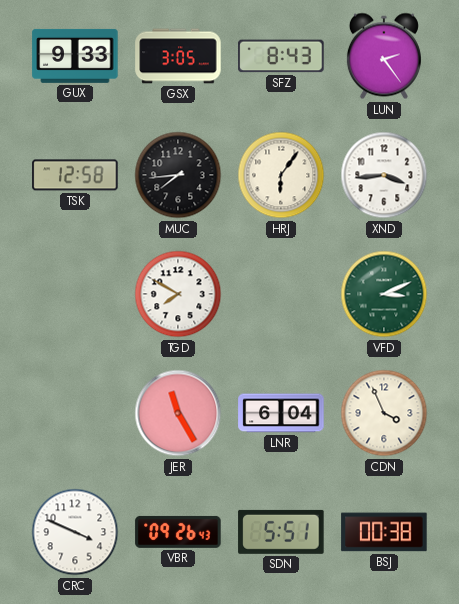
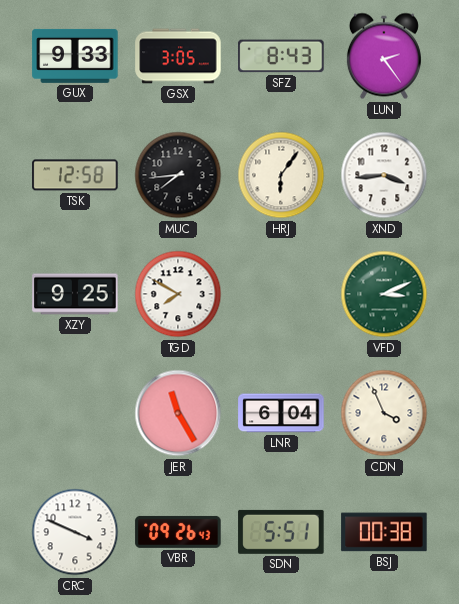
XZY: none -> 9:25
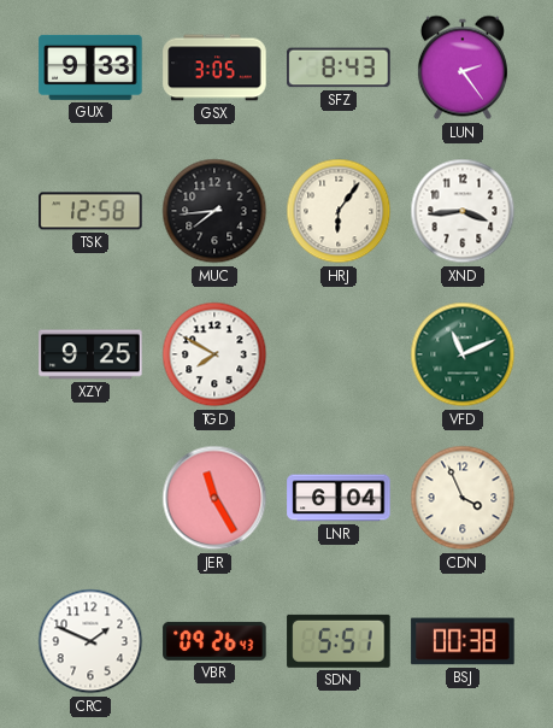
VFD: 3:11 -> 11:11
CRC: 3:49 -> 1:49
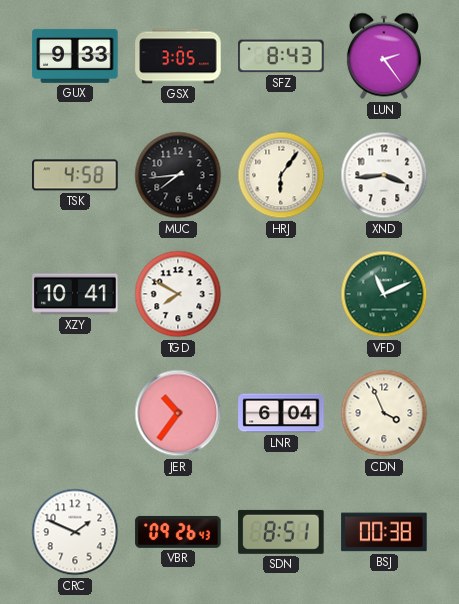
TSK: 12:58 -> 4:58
XZY: 9:25 -> 10:41
JER: 11:25 -> 10:36
SDN: 5:51 -> 8:51
